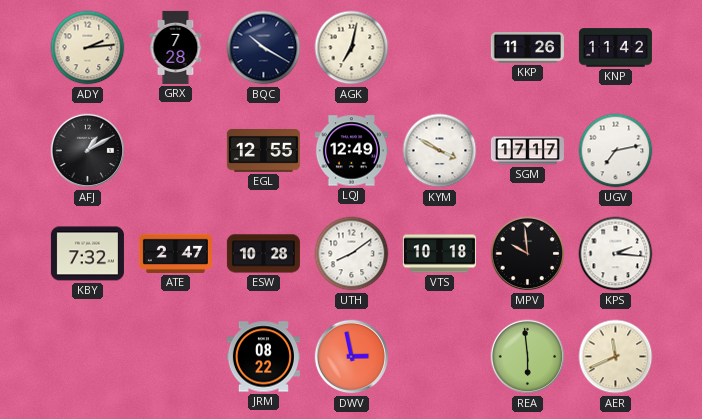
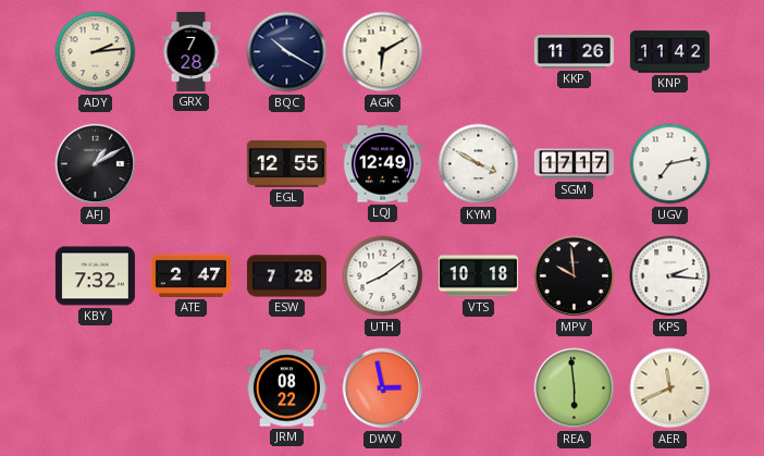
AGK: 7:02 -> 6:10
ESW: 10:28 -> 7:28
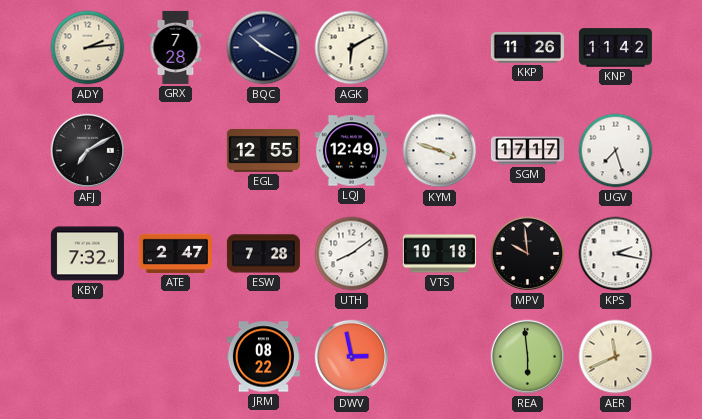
AFJ: 1:10 -> 7:10
KYM: 3:50 -> 3:48
UGV: 7:13 -> 7:27
KPS: 2:16 -> 2:17
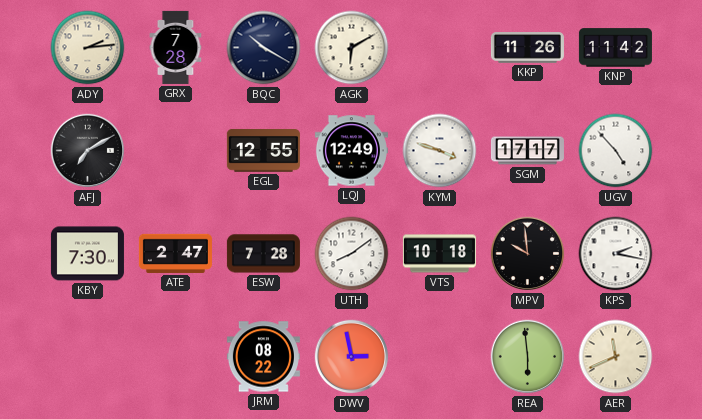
UGV: 7:27 -> 4:53
KBY: 7:32 -> 7:30
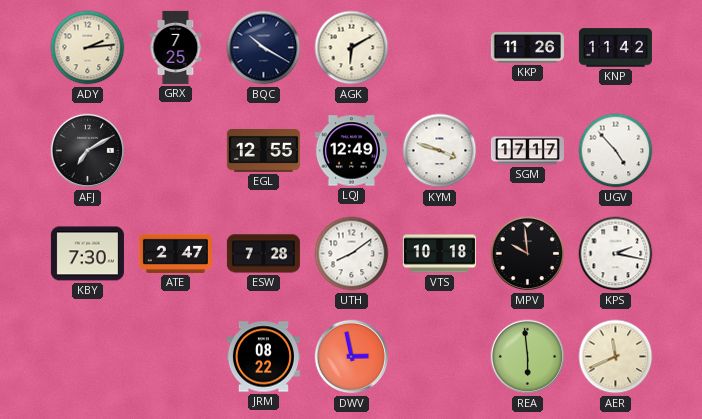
GRX: 7:28 -> 7:25
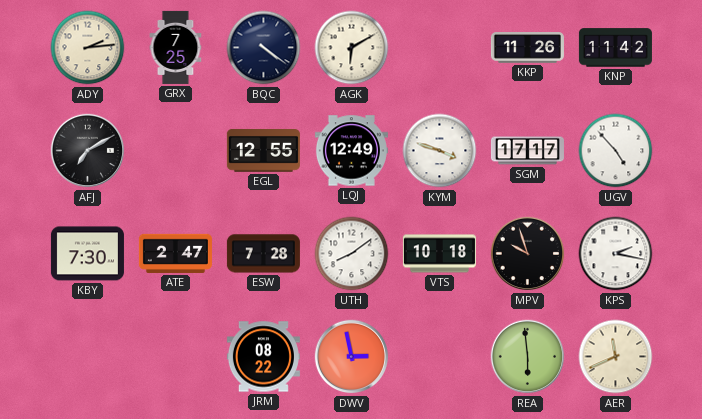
BQC: 10:20 -> 4:21
MPV: 9:59 -> 9:57
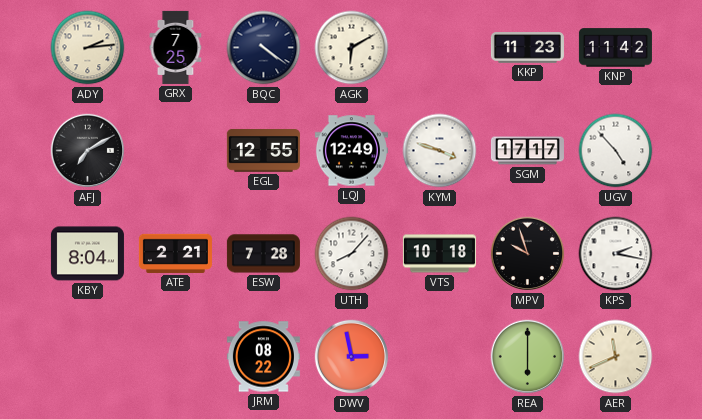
KKP: 11:26 -> 11:23
KBY: 7:30 -> 8:04
ATE: 2:47 -> 2:21
UTH: 8:09 -> 8:07
REA: 5:59 -> 6:00
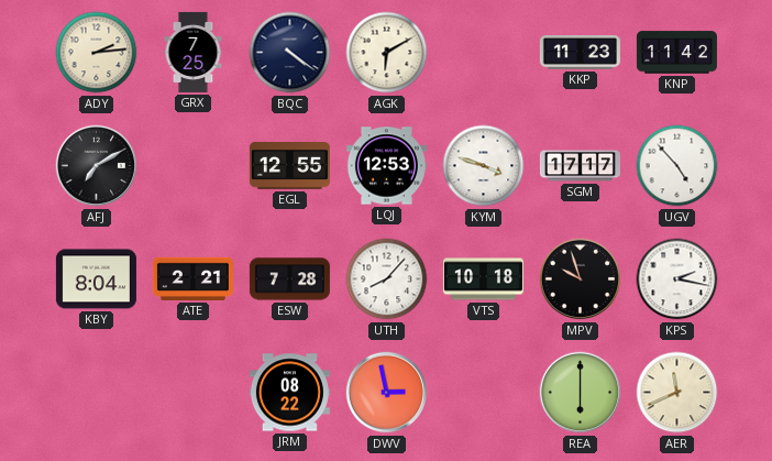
LQJ: 12:49 -> 12:53
